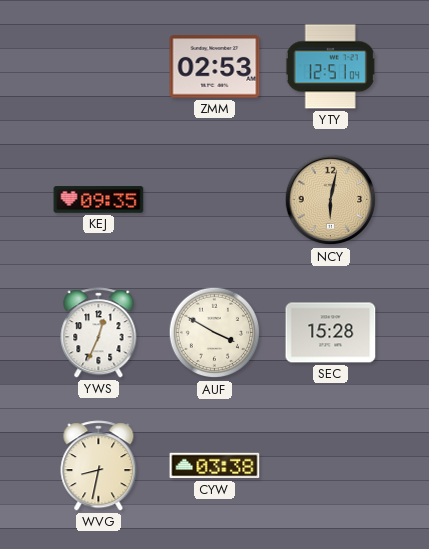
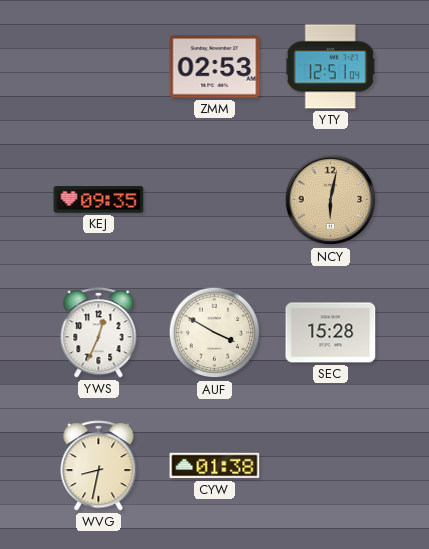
CYW: 03:38 -> 01:38
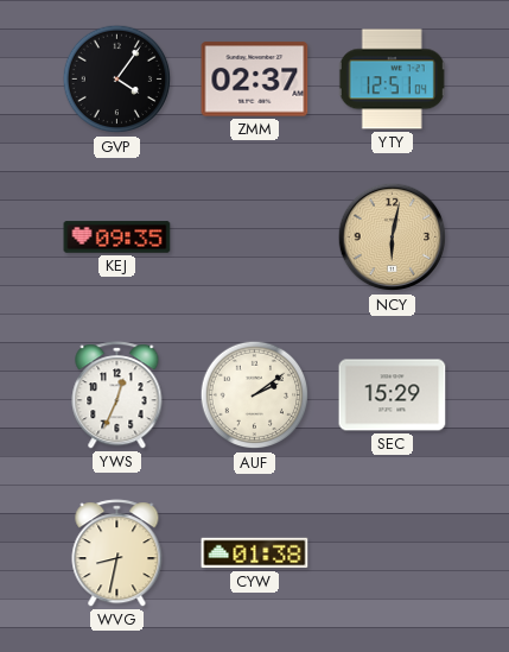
GVP: none -> 4:06
ZMM: 02:53 -> 02:37
AUF: 3:50 -> 2:09
SEC: 15:28 -> 15:29
